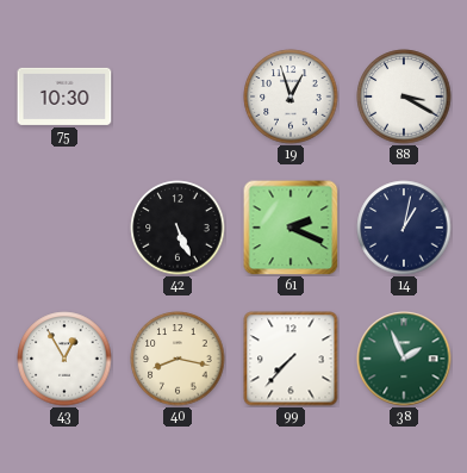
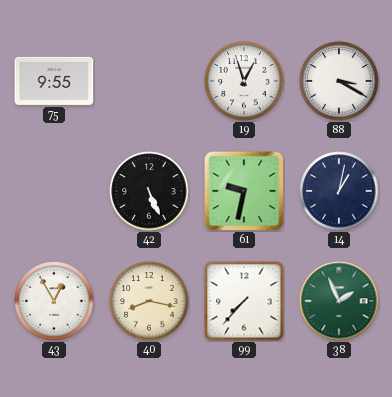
75: 10:30 -> 9:55
61: 2:19 -> 9:32
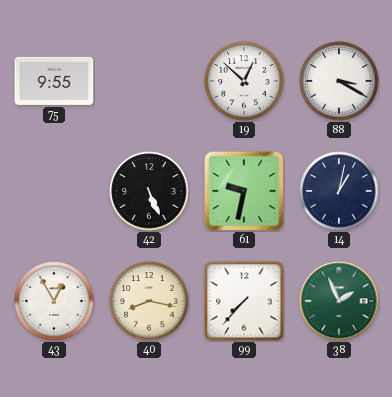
19: 12:57 -> 12:52
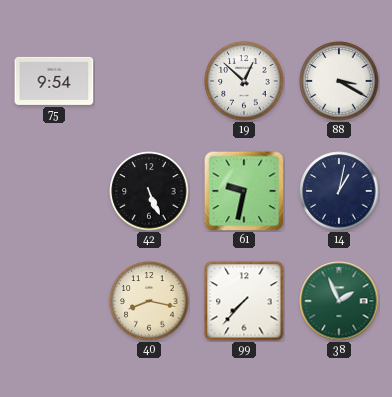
75: 9:55 -> 9:54
43: 12:55 -> none
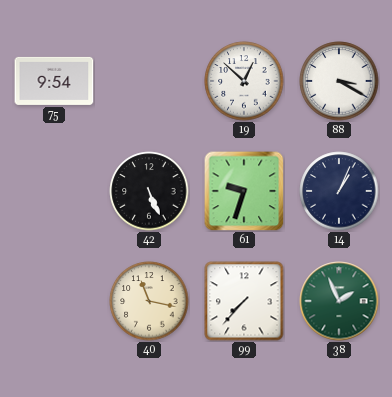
61: 9:32 -> 9:33
14: 1:02 -> 1:04
40: 8:17 -> 11:17
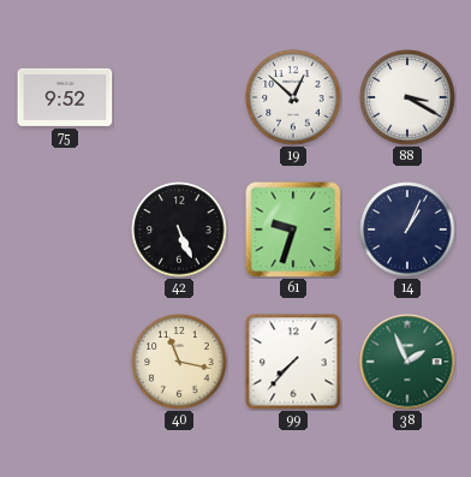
75: 9:54 -> 9:52
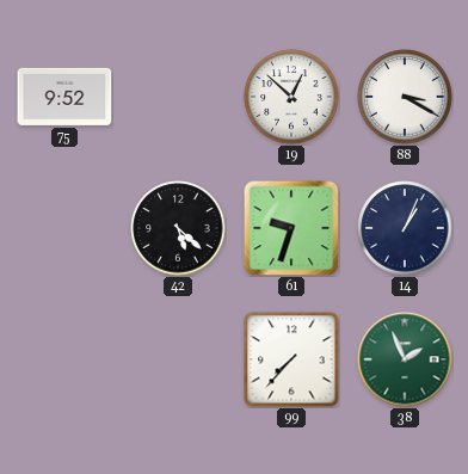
42: 5:26 -> 5:22
40: 11:17 -> none
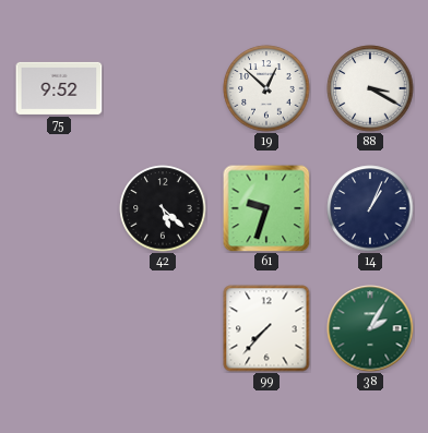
38: 1:56 -> 2:05
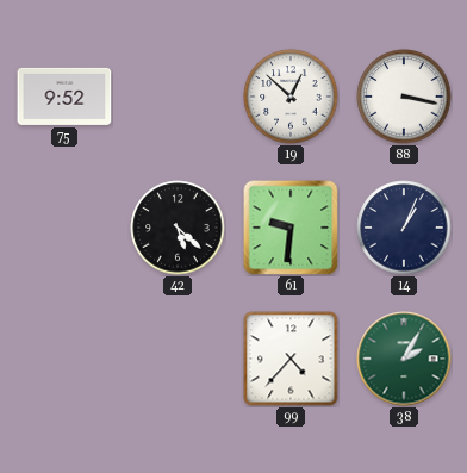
88: 3:20 -> 3:17
61: 9:33 -> 9:31
99: 7:37 -> 4:37
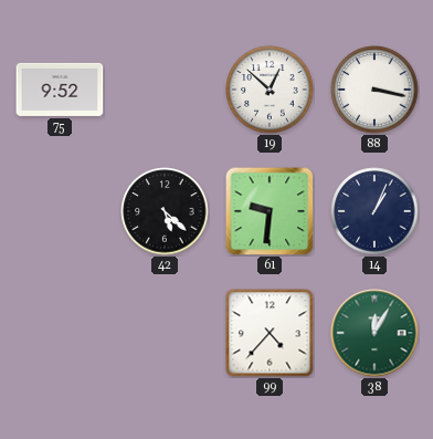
38: 2:05 -> 12:05
